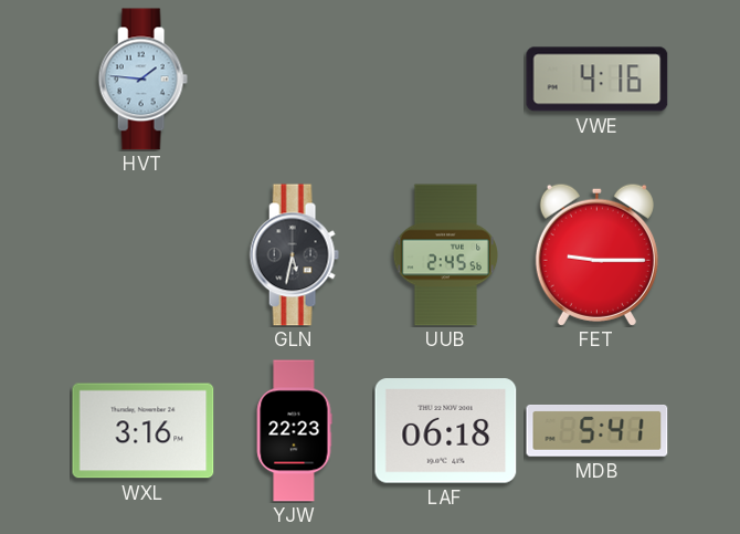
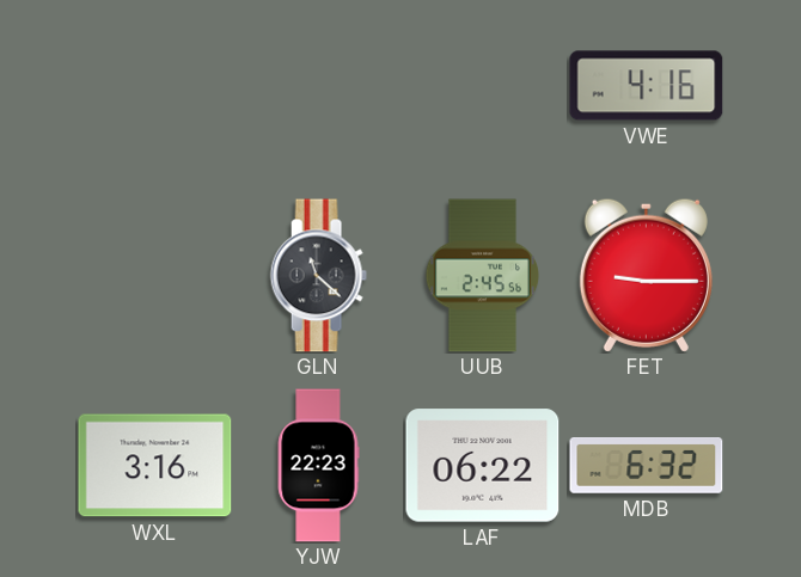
HVT: 1:46 -> none
GLN: 5:32 -> 11:22
LAF: 06:18 -> 06:22
MDB: 5:41 -> 6:32
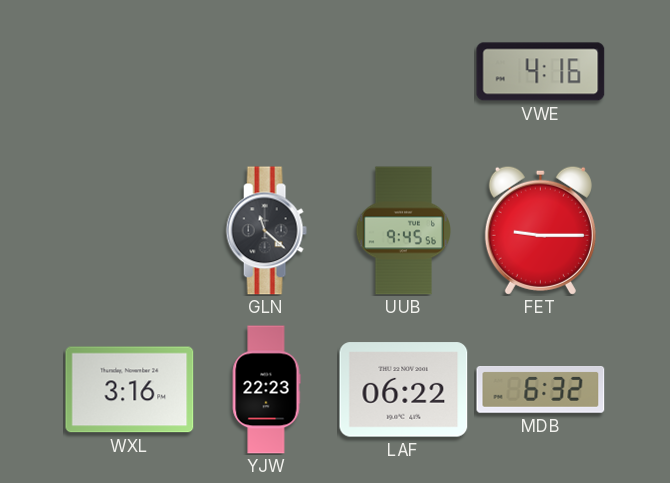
UUB: 2:45 -> 9:45
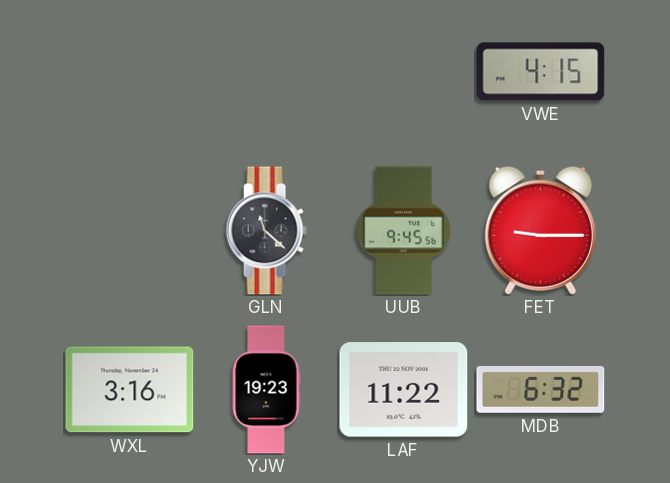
VWE: 4:16 -> 4:15
YJW: 22:23 -> 19:23
LAF: 06:22 -> 11:22
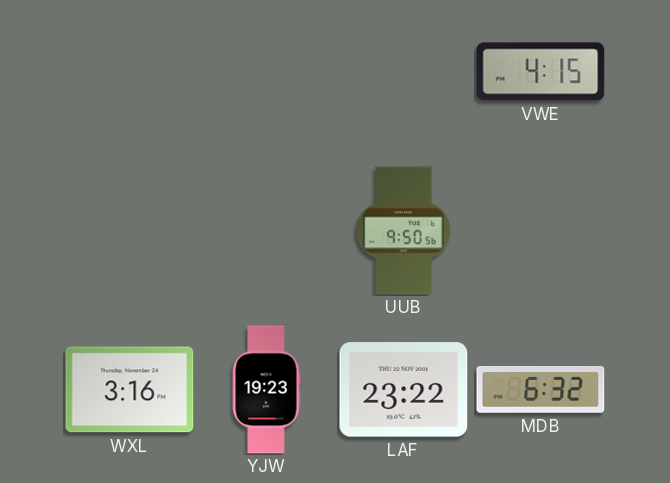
GLN: 11:22 -> none
UUB: 9:45 -> 9:50
FET: 9:15 -> none
LAF: 11:22 -> 23:22
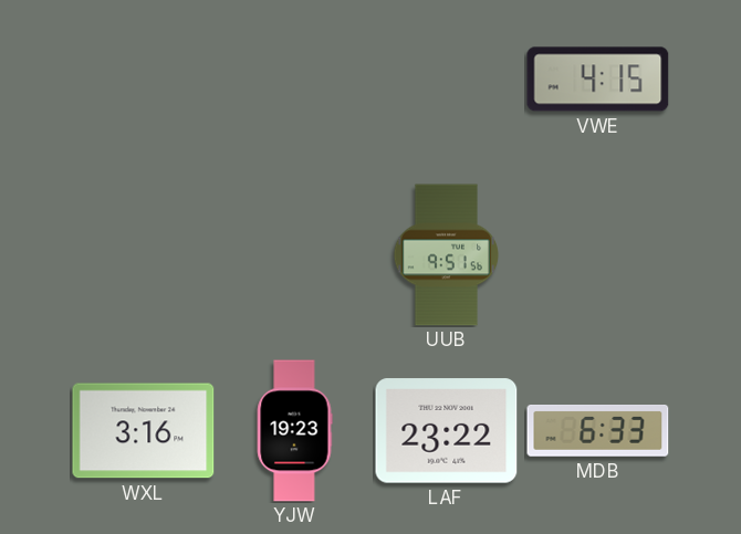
UUB: 9:50 -> 9:51
MDB: 6:32 -> 6:33
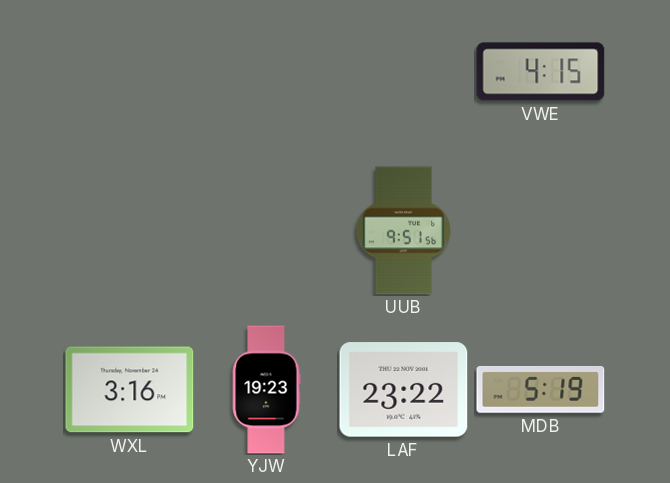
MDB: 6:33 -> 5:19
